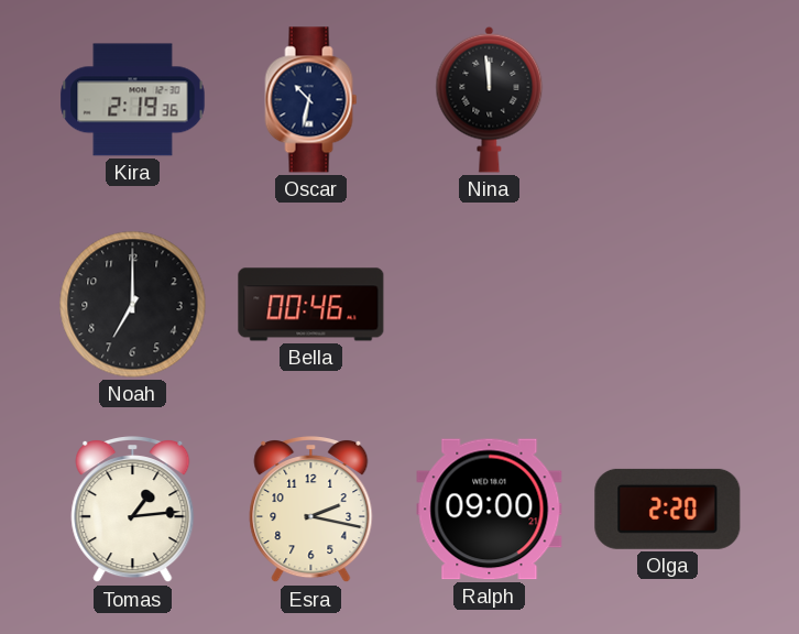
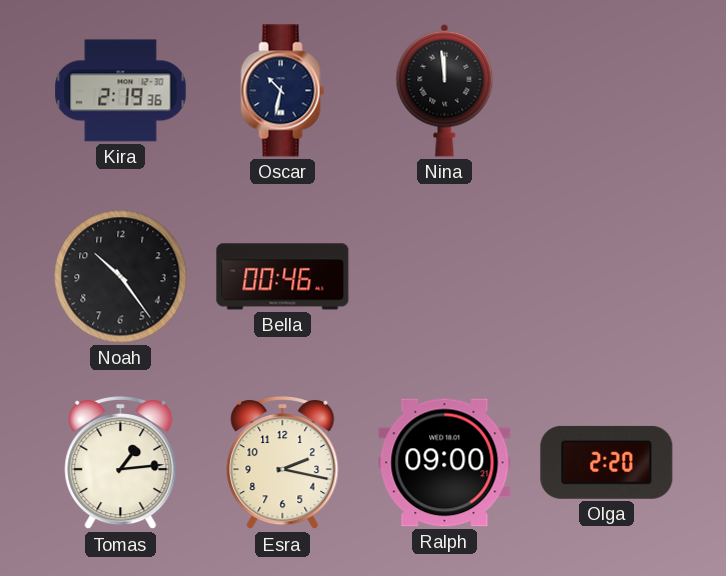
Noah: 7:00 -> 10:24
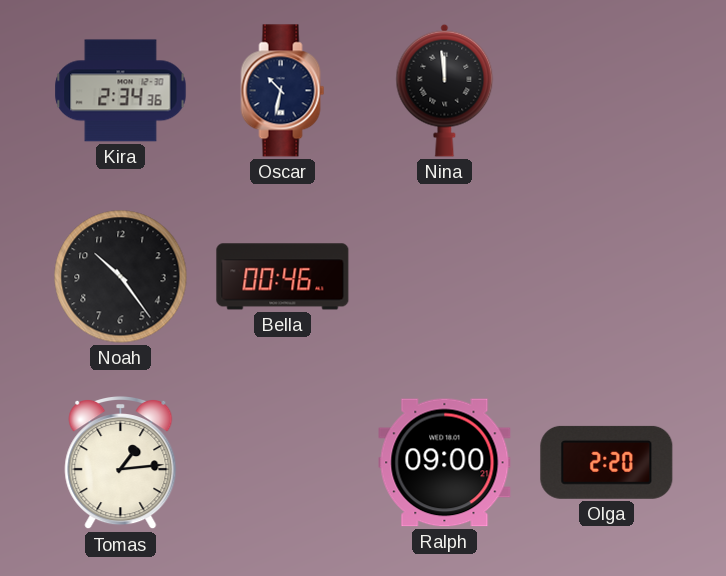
Kira: 2:19 -> 2:34
Esra: 2:17 -> none
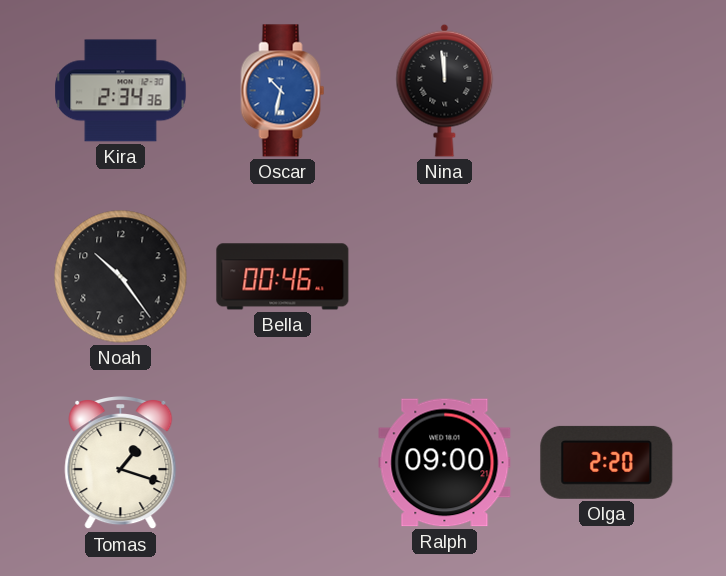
Oscar dial: navy -> blue
Tomas: 1:14 -> 1:18
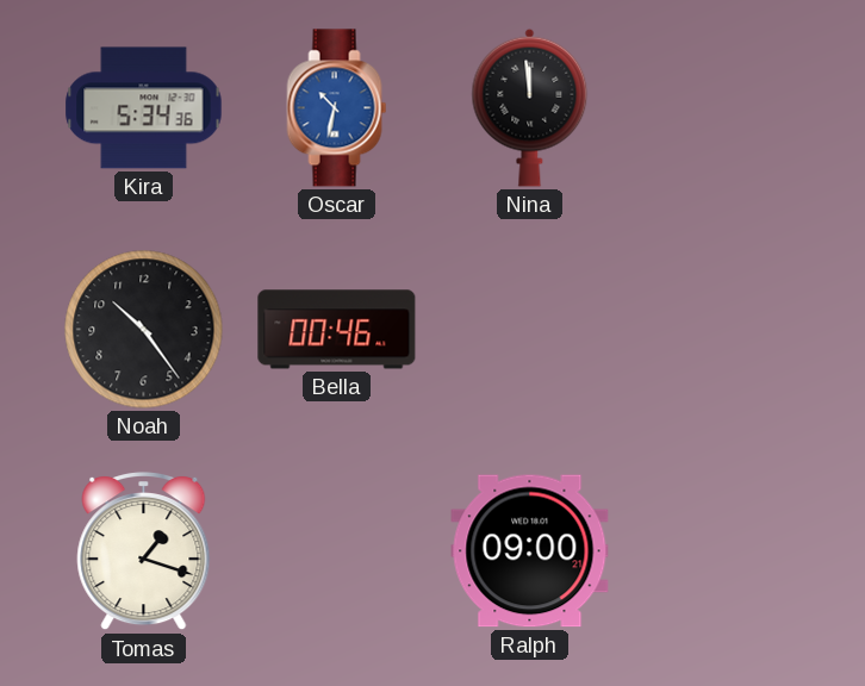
Kira: 2:34 -> 5:34
Olga: 2:20 -> none
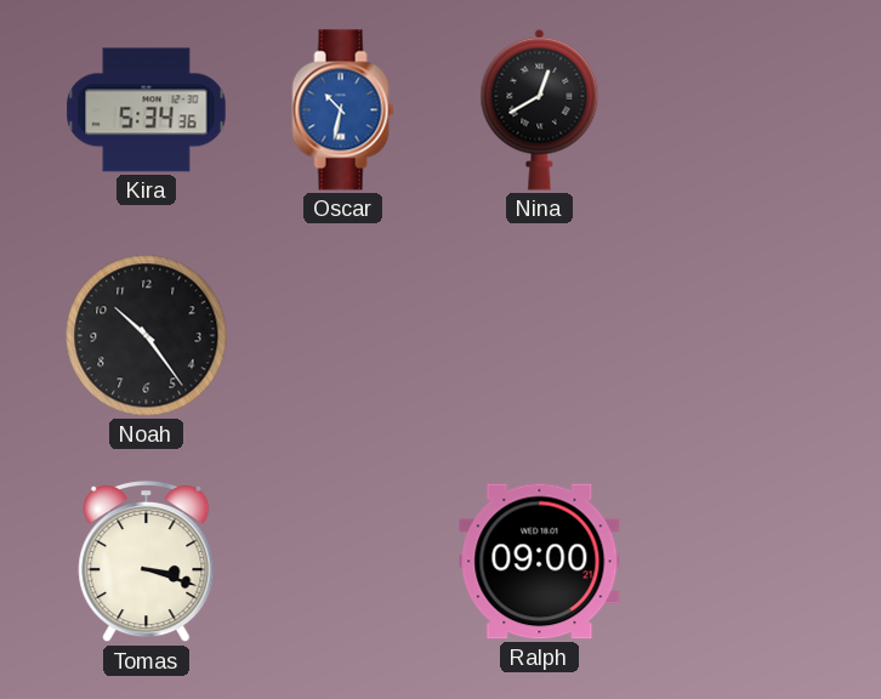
Nina: 11:59 -> 12:40
Bella: 00:46 -> none
Tomas: 1:18 -> 3:18
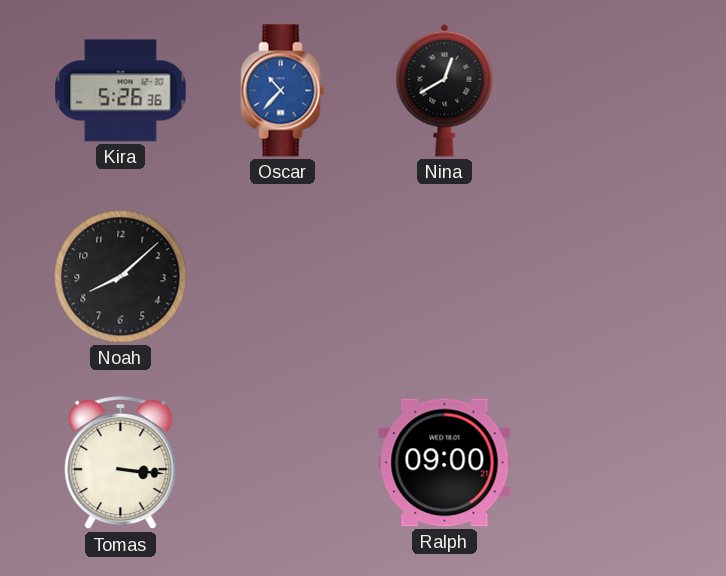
Kira: 5:34 -> 5:26
Oscar: 10:32 -> 10:37
Noah: 10:24 -> 8:08
Tomas: 3:18 -> 3:16
